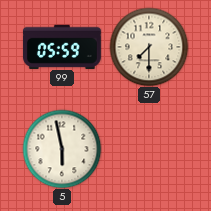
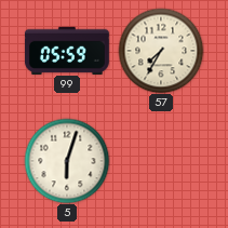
57: 7:30 -> 7:35
5: 5:58 -> 6:03
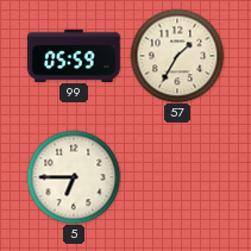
57: 7:35 -> 1:35
5: 6:03 -> 6:45
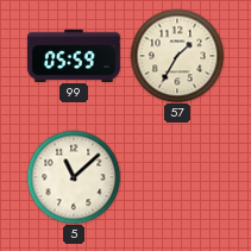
5: 6:45 -> 11:08
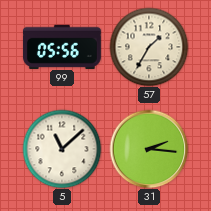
99: 05:59 -> 05:56
31: none -> 2:16
